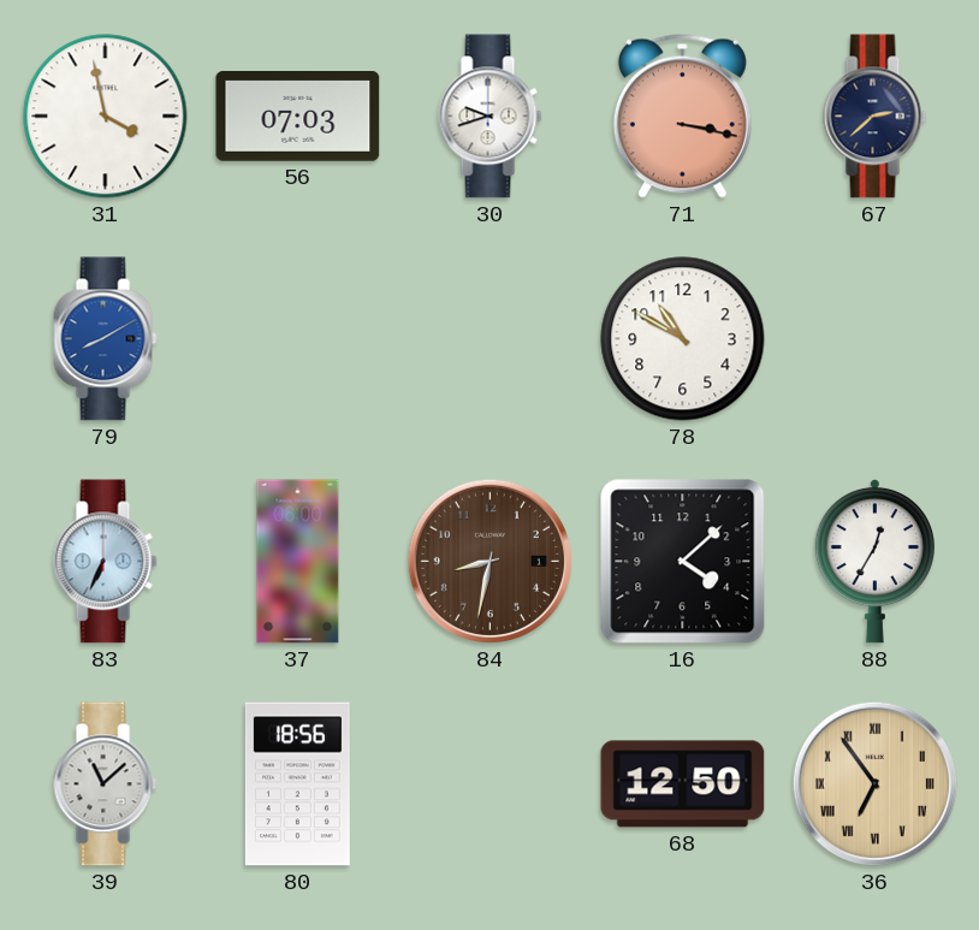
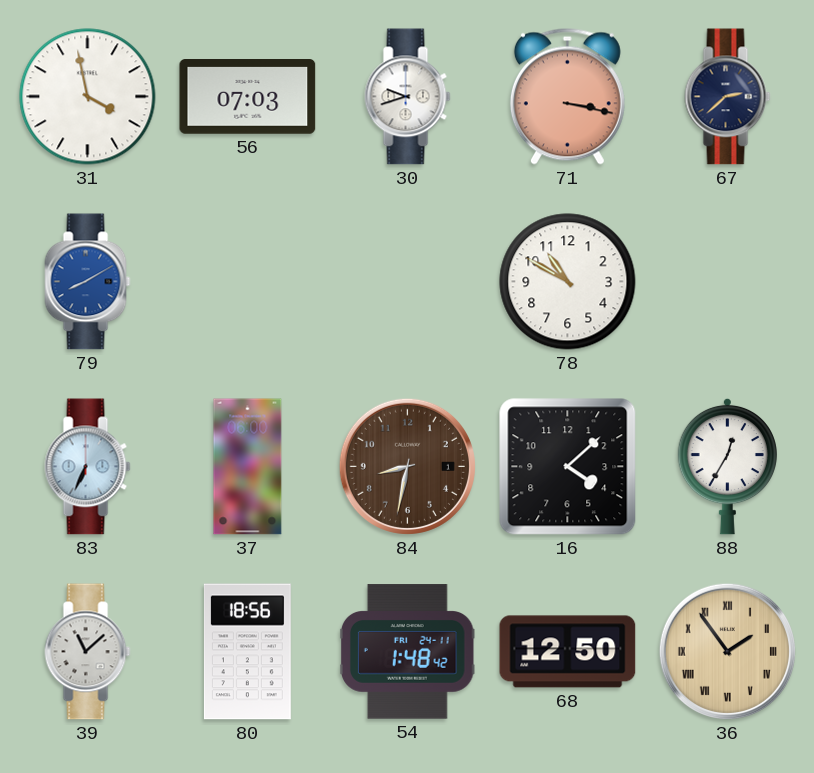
54: none -> 1:48
36: 6:54 -> 1:54
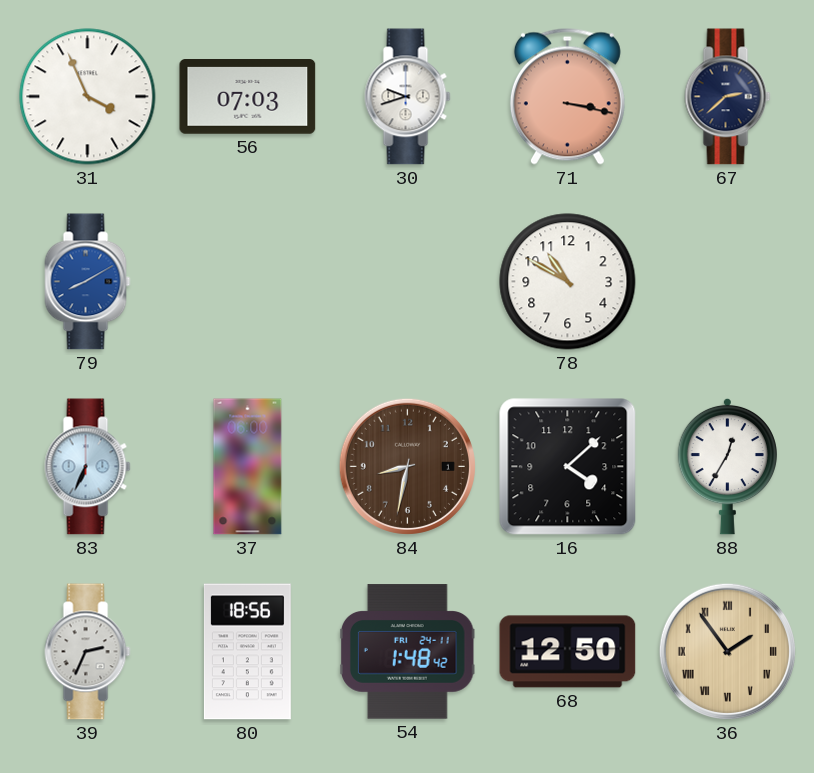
31: 3:58 -> 3:56
39: 11:08 -> 2:34
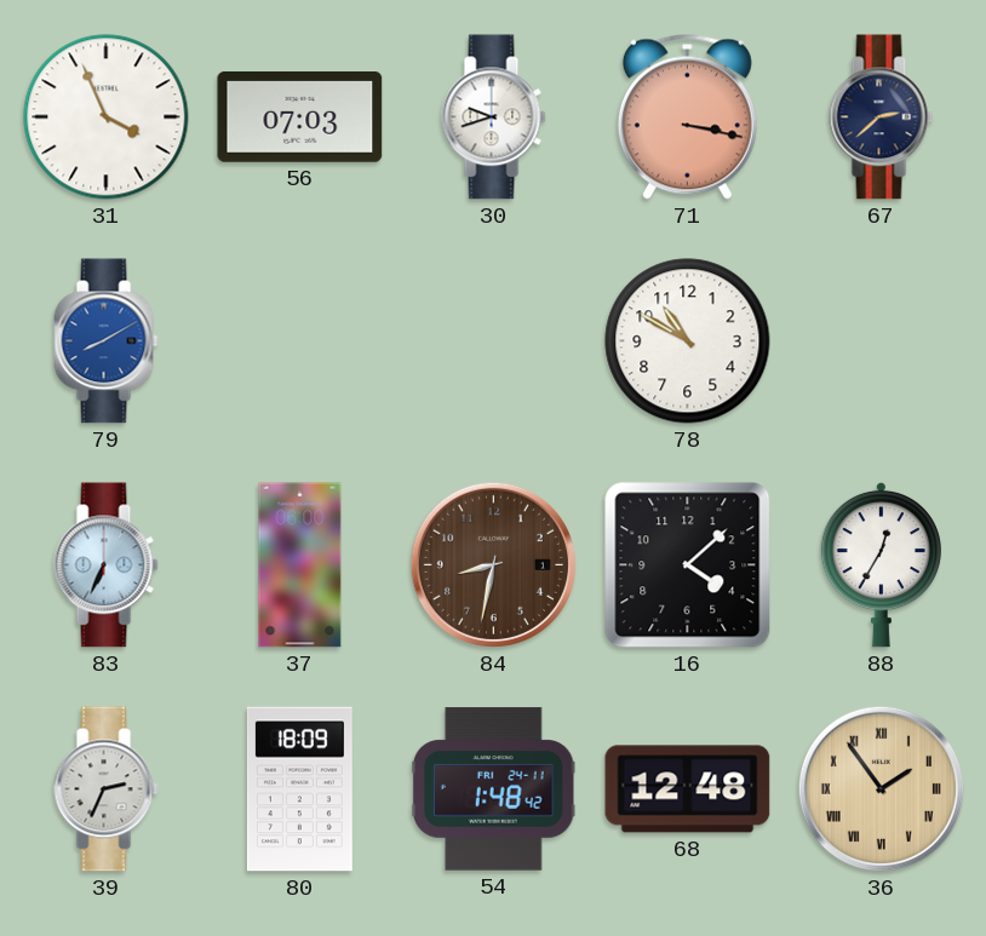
80: 18:56 -> 18:09
68: 12:50 -> 12:48
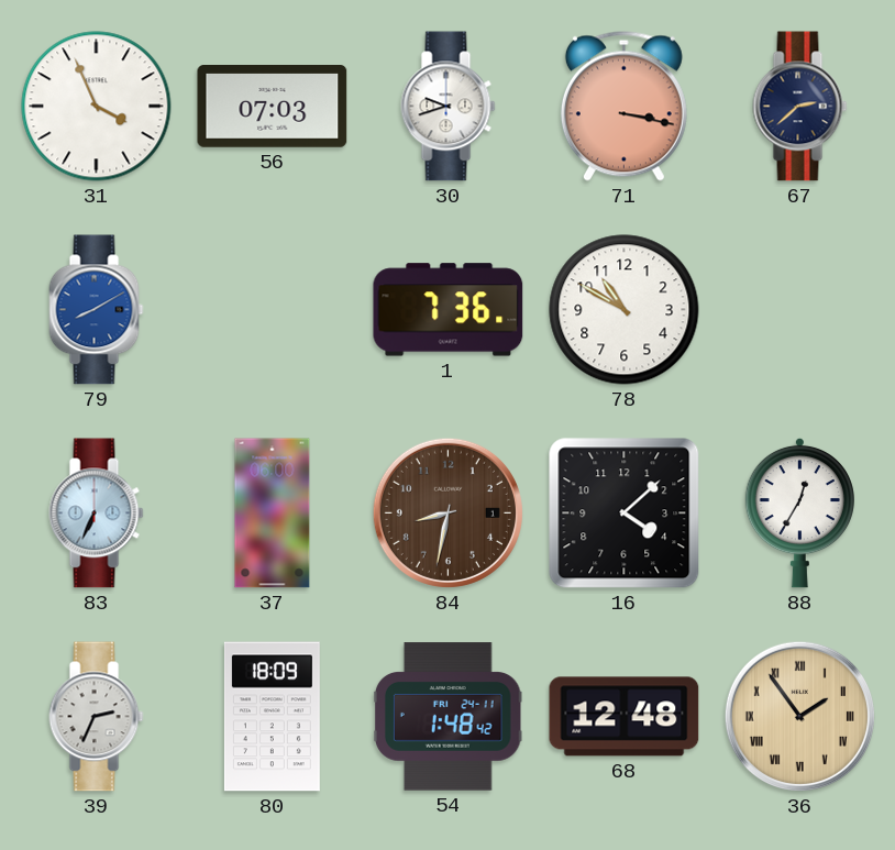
1: none -> 7:36
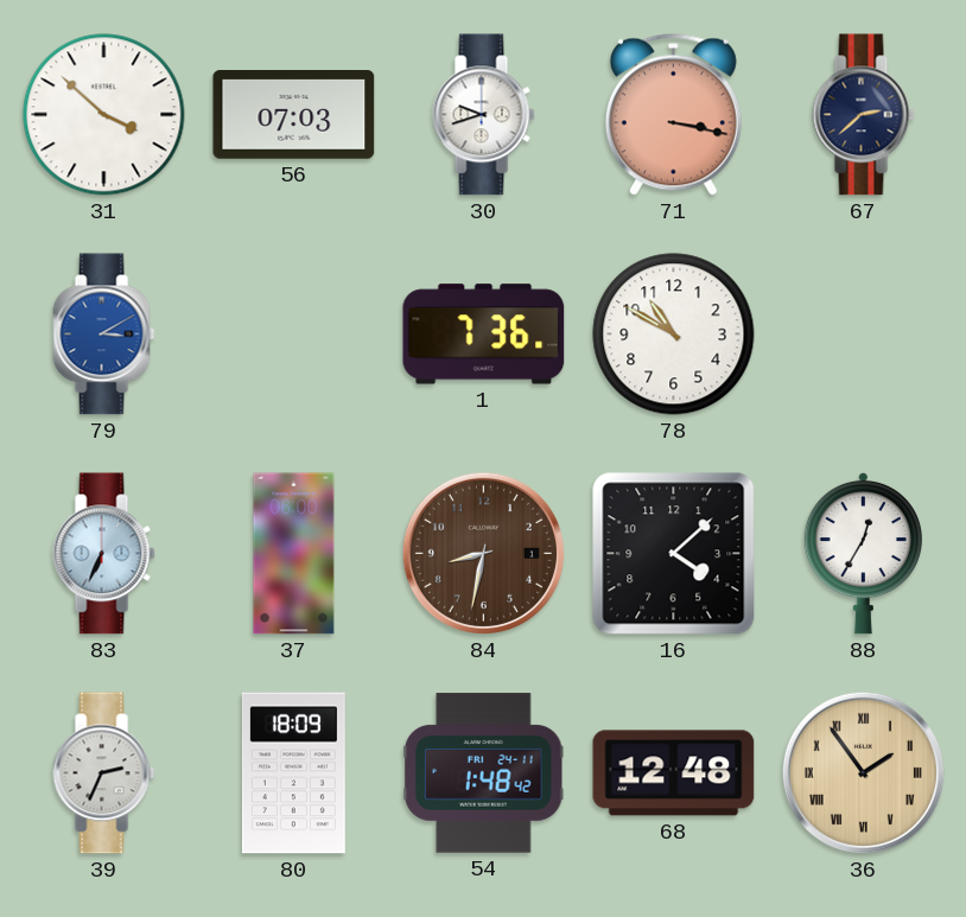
31: 3:56 -> 3:52
79: 8:10 -> 3:10
